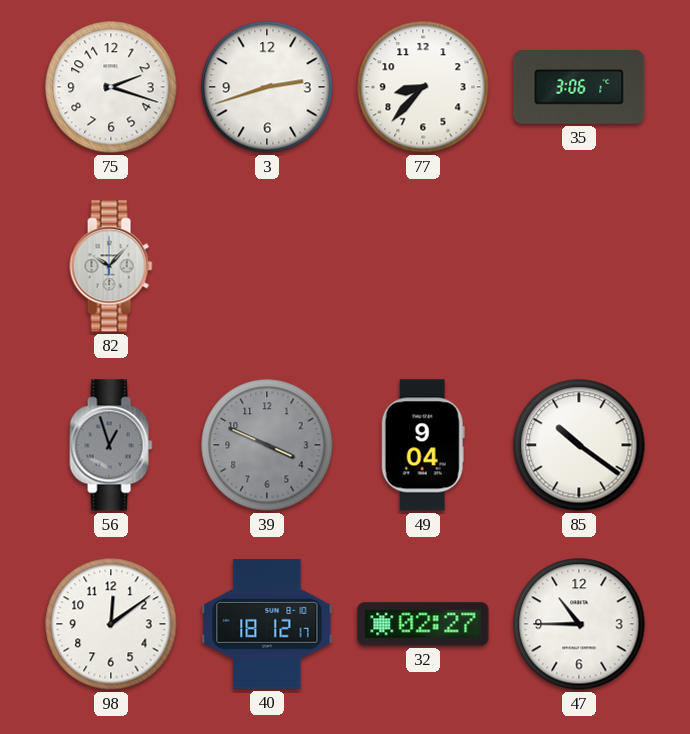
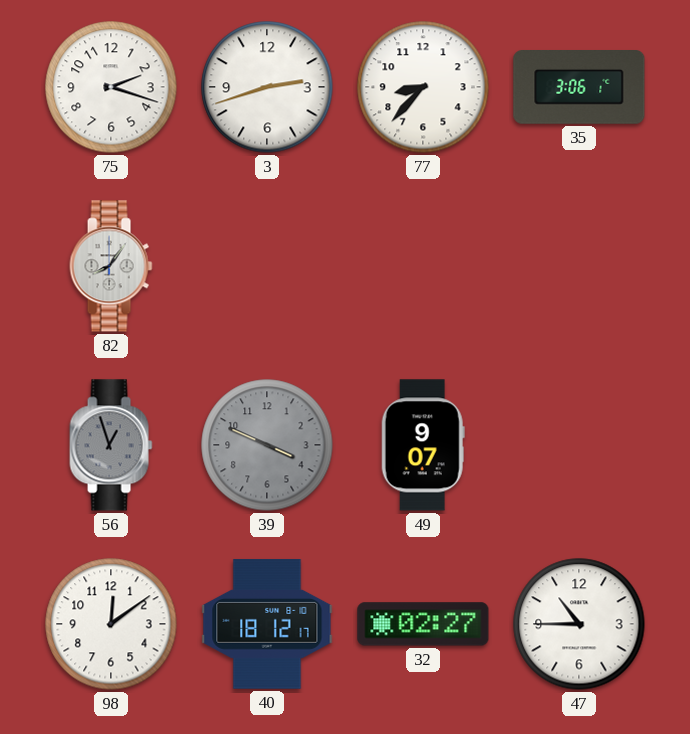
82: 10:07 -> 8:06
49: 9:04 -> 9:07
85: 10:21 -> none
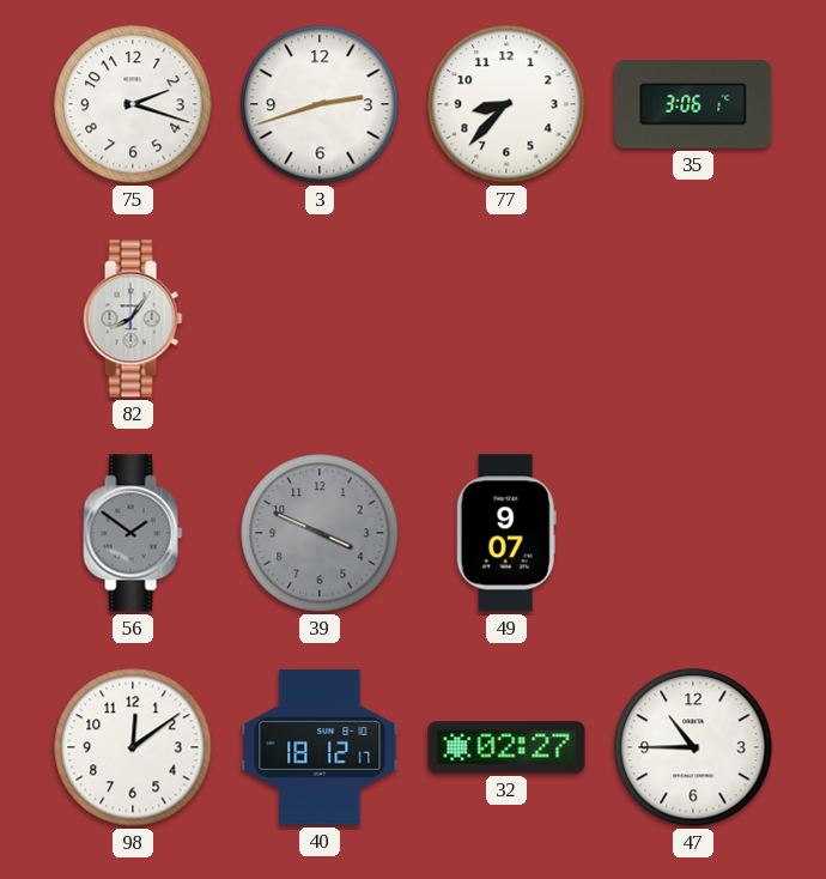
56: 12:57 -> 1:51
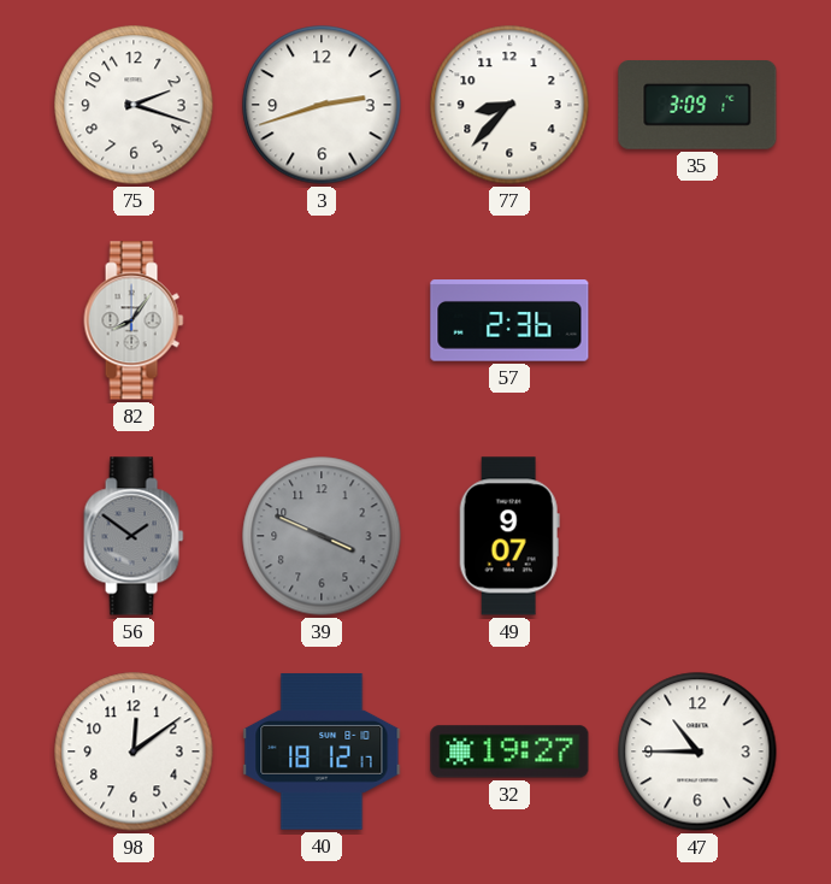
35: 3:06 -> 3:09
57: none -> 2:36
32: 02:27 -> 19:27
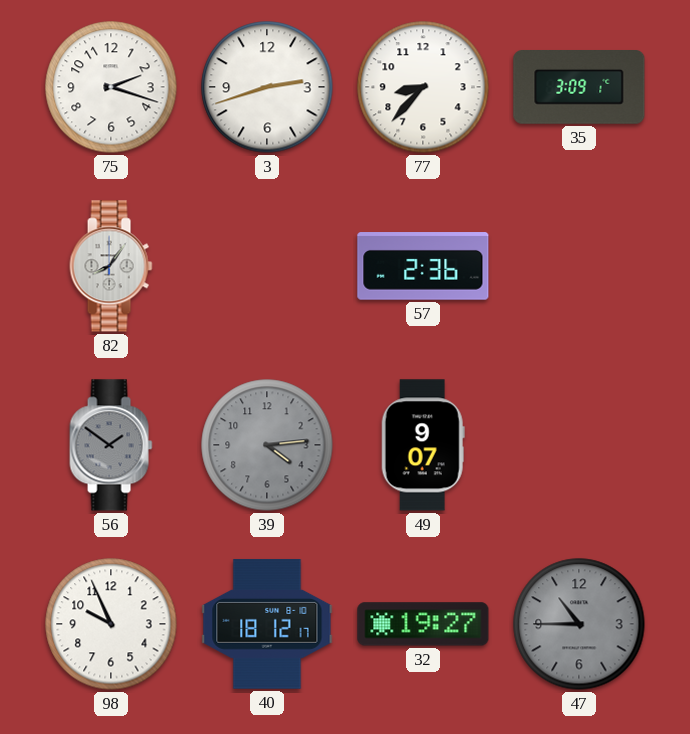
39: 3:49 -> 4:14
98: 12:09 -> 9:56
47 dial: white -> grey
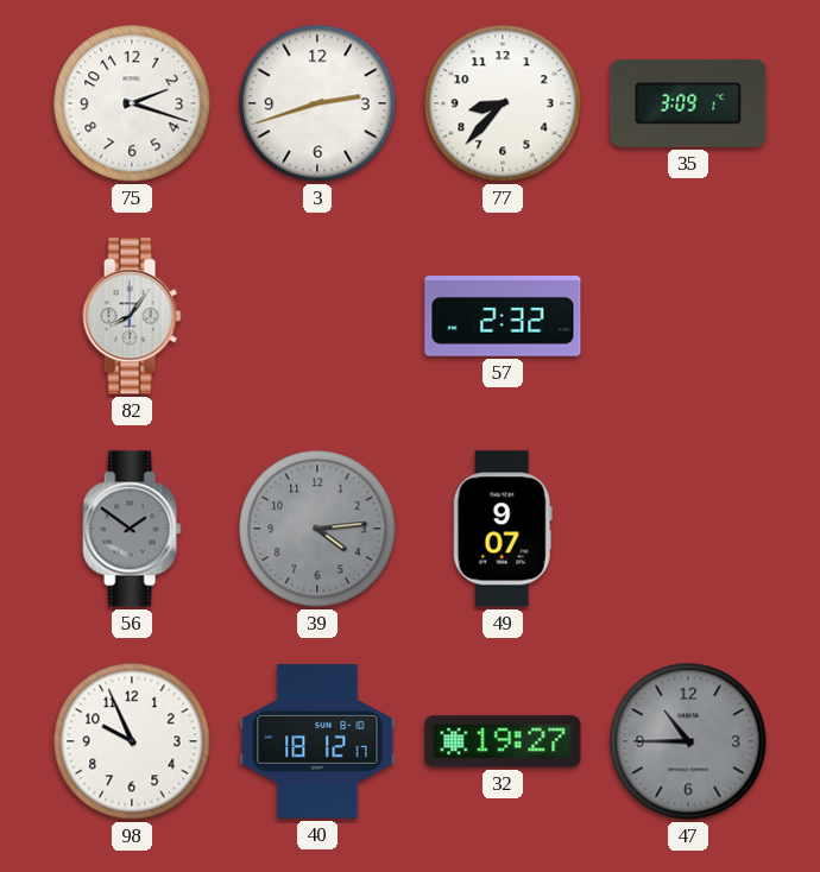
57: 2:36 -> 2:32
